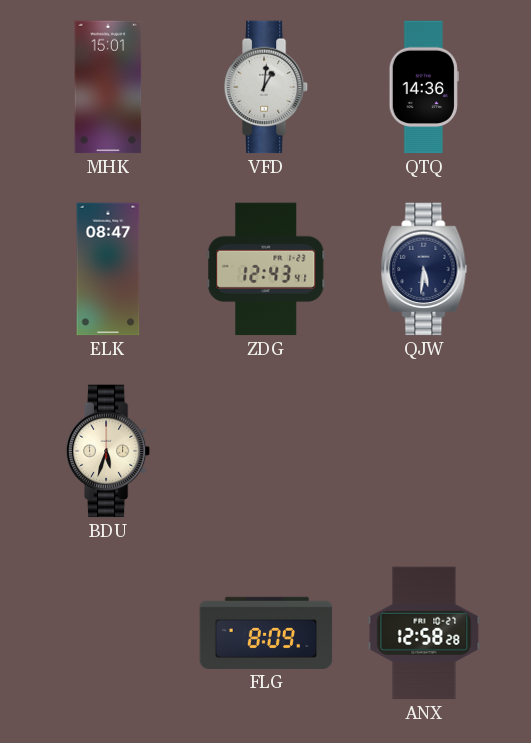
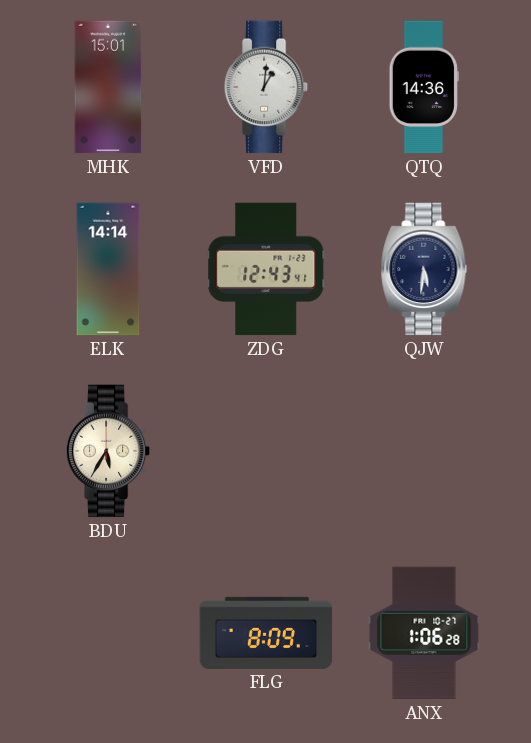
ELK: 08:47 -> 14:14
BDU: 5:33 -> 5:35
ANX: 12:58 -> 1:06
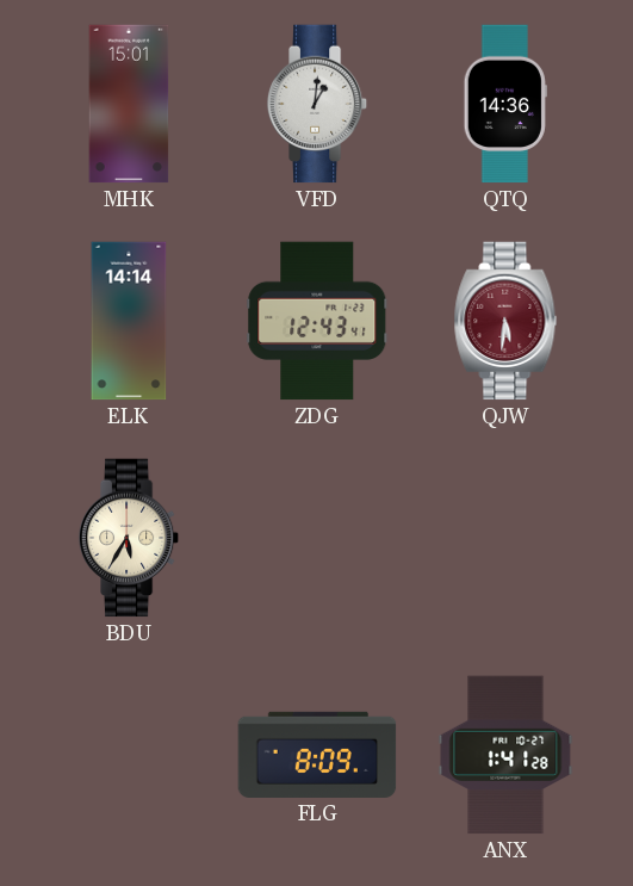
QJW dial: navy -> burgundy
ANX: 1:06 -> 1:41
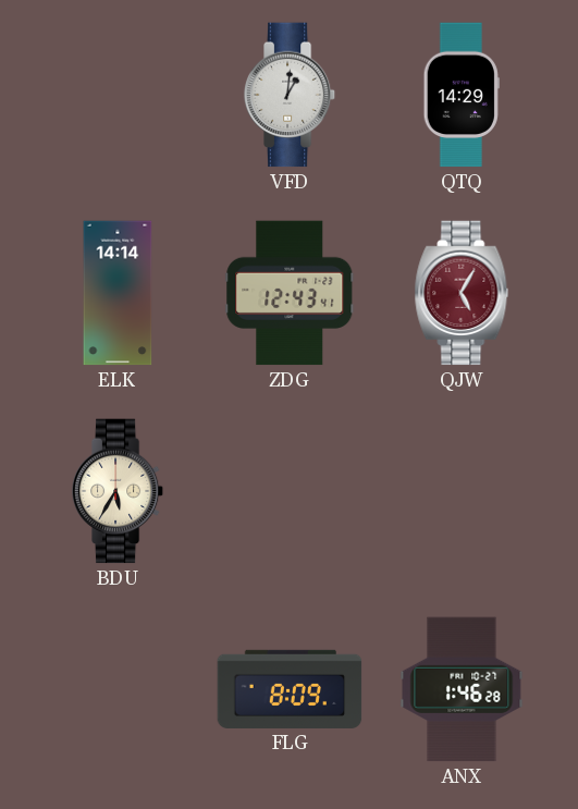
MHK: 15:01 -> none
QTQ: 14:36 -> 14:29
QJW: 5:31 -> 5:05
ANX: 1:41 -> 1:46
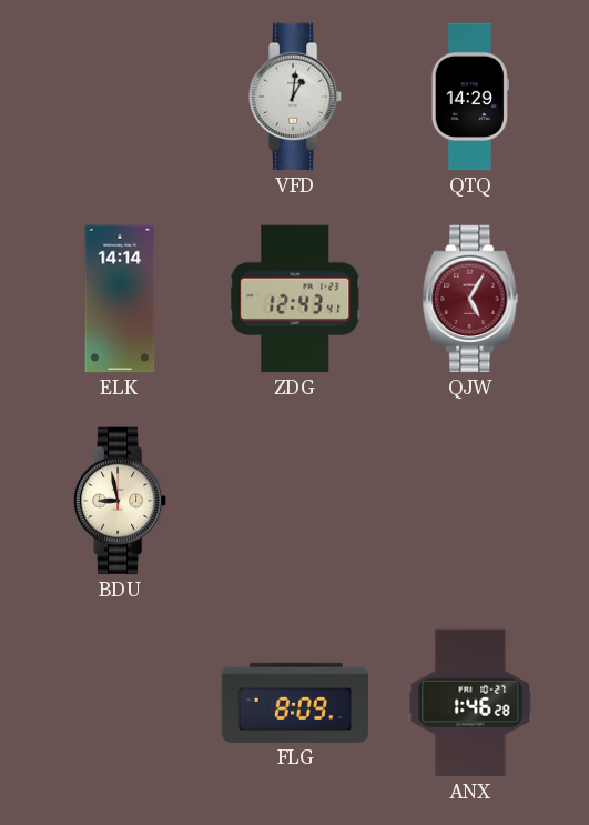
BDU: 5:35 -> 8:58
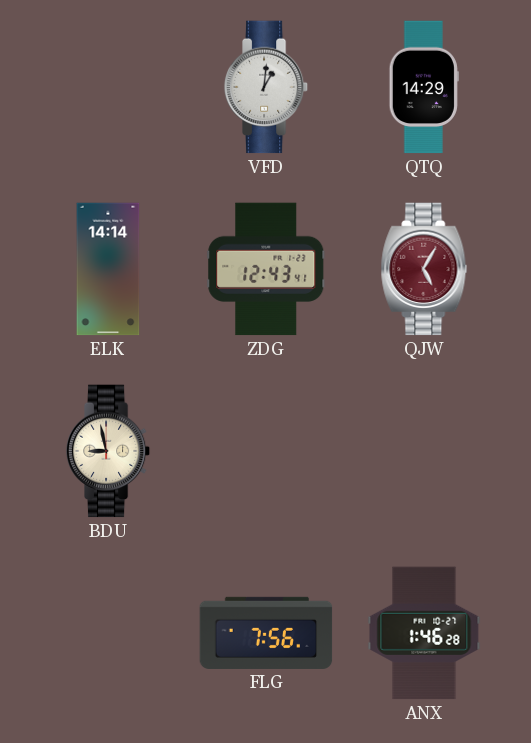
FLG: 8:09 -> 7:56
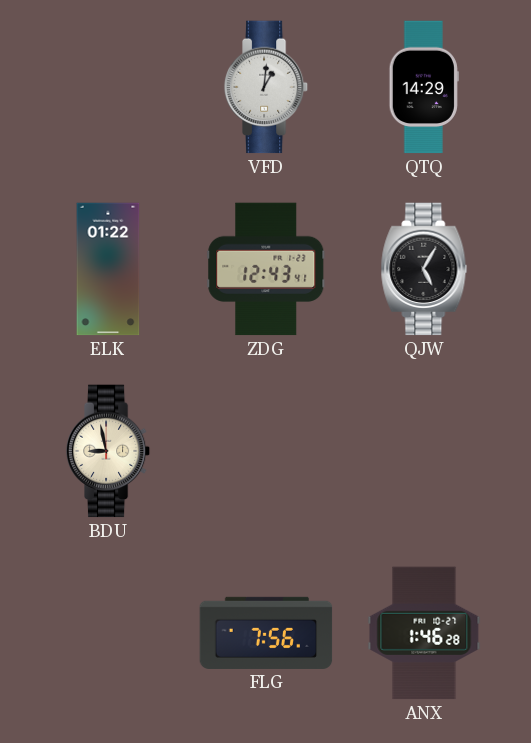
ELK: 14:14 -> 01:22
QJW dial: burgundy -> black
